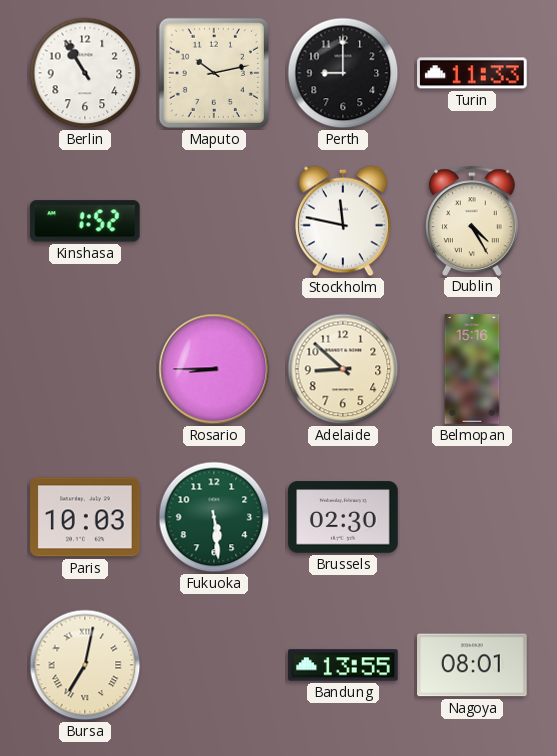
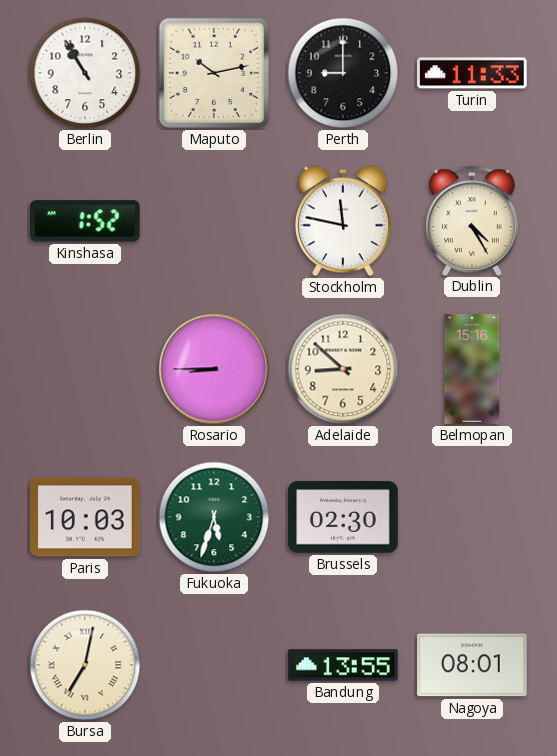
Fukuoka: 5:29 -> 5:33
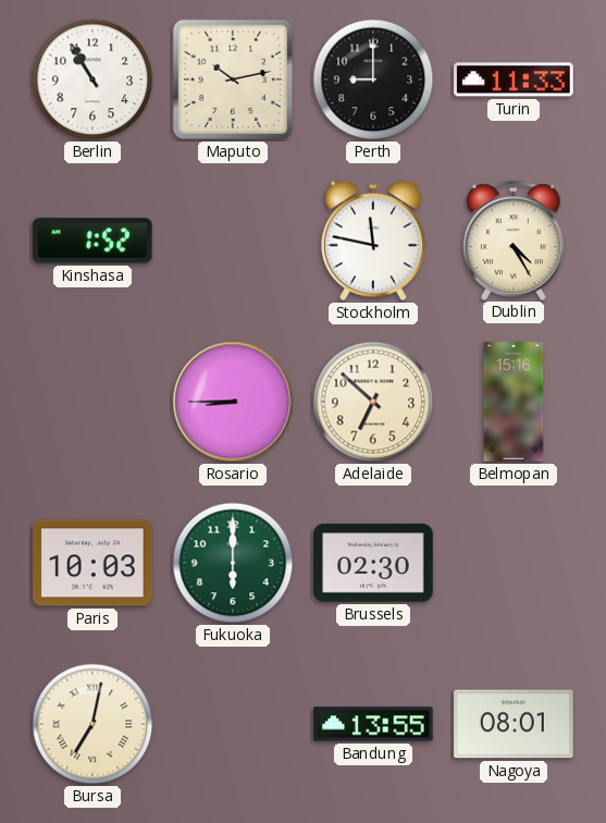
Adelaide: 8:52 -> 6:52
Fukuoka: 5:33 -> 6:00
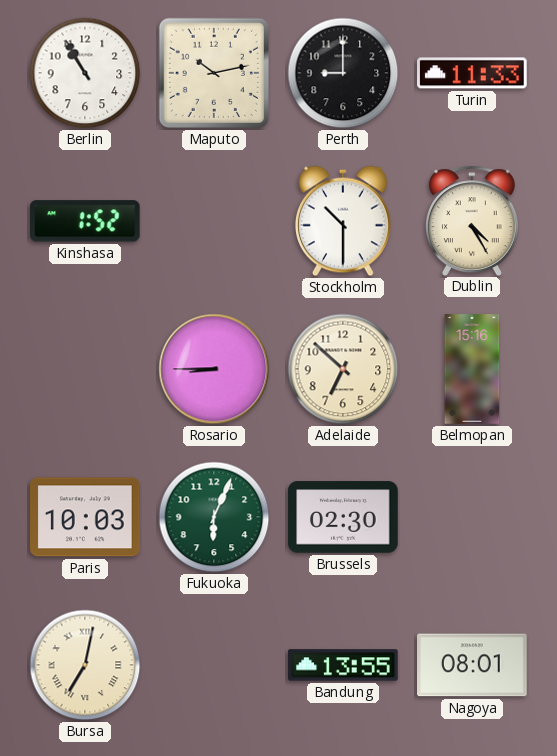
Stockholm: 11:47 -> 10:30
Fukuoka: 6:00 -> 6:04
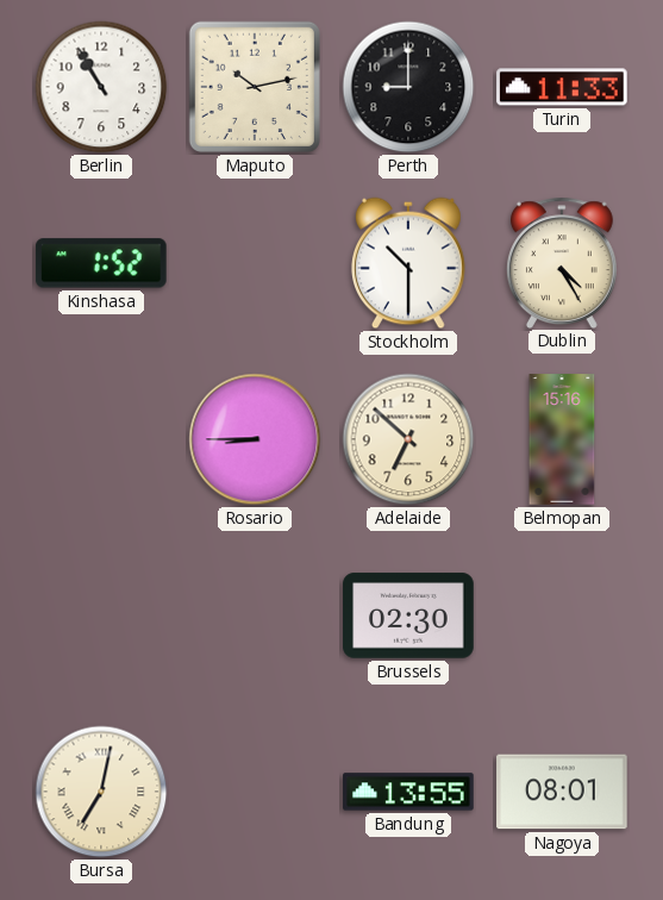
Paris: 10:03 -> none
Fukuoka: 6:04 -> none
